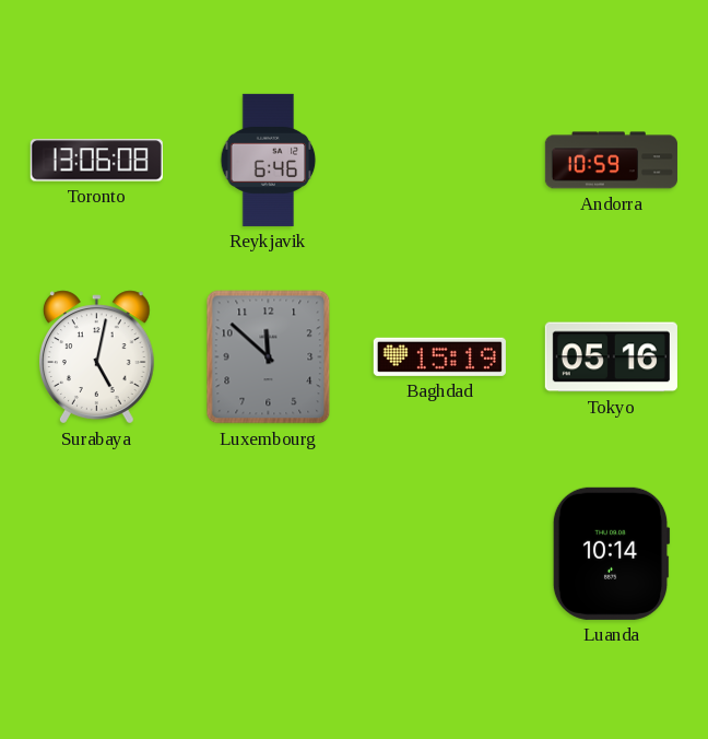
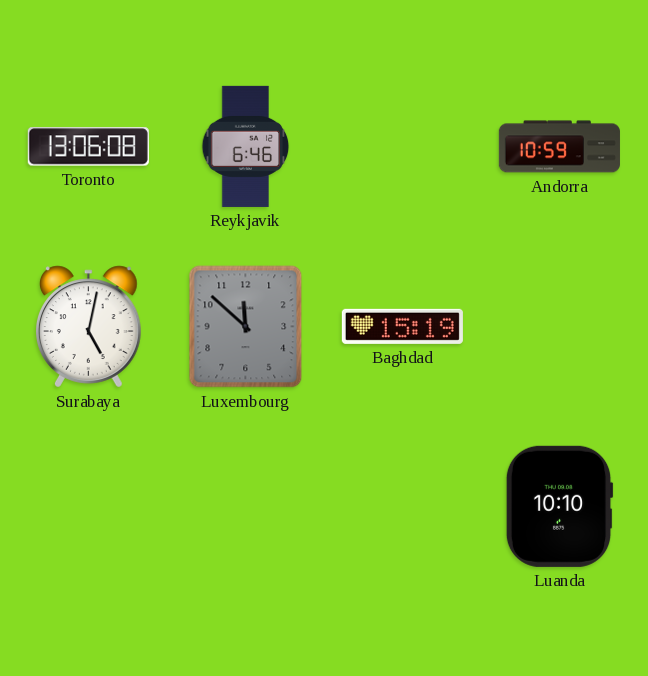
Tokyo: 05:16 -> none
Luanda: 10:14 -> 10:10
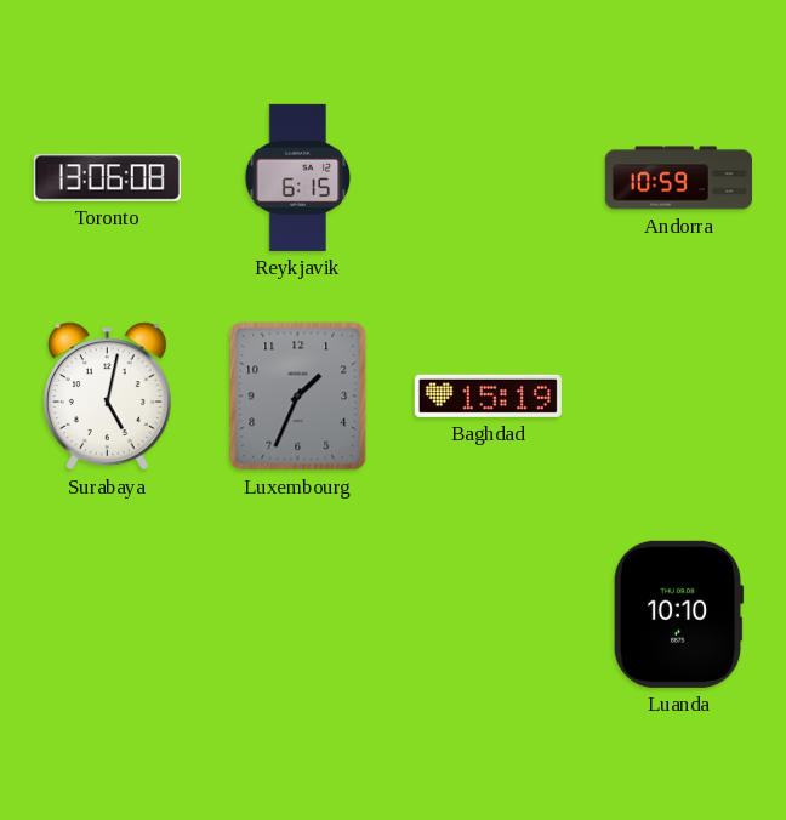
Reykjavik: 6:46 -> 6:15
Luxembourg: 11:52 -> 1:34
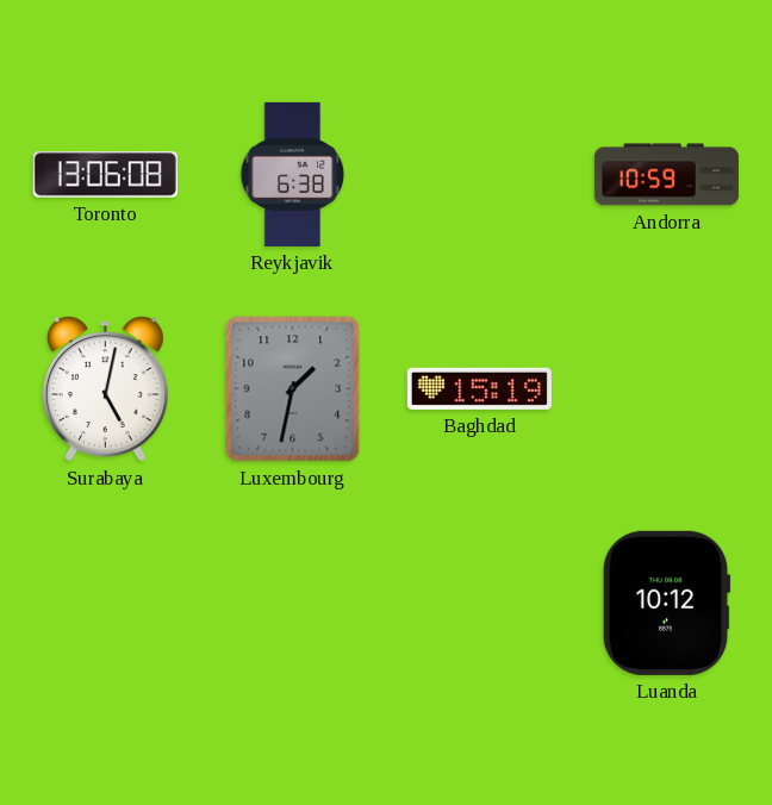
Reykjavik: 6:15 -> 6:38
Luxembourg: 1:34 -> 1:32
Luanda: 10:10 -> 10:12
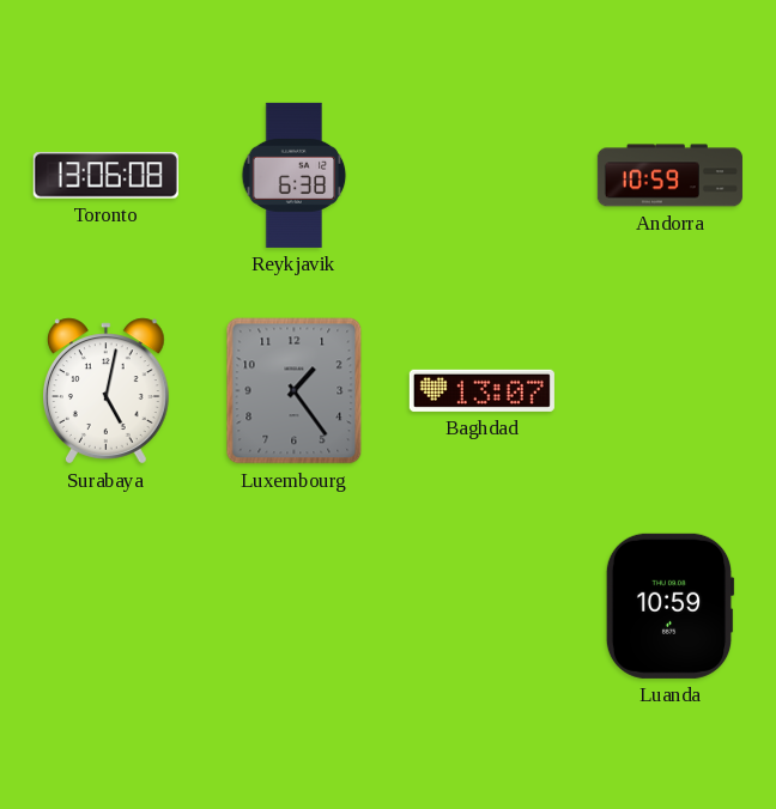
Luxembourg: 1:32 -> 1:24
Baghdad: 15:19 -> 13:07
Luanda: 10:12 -> 10:59
